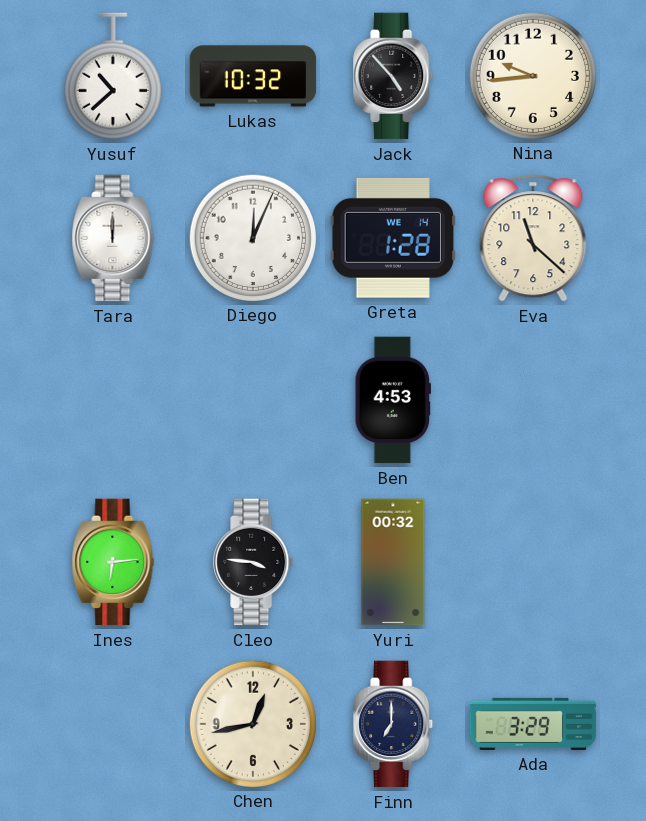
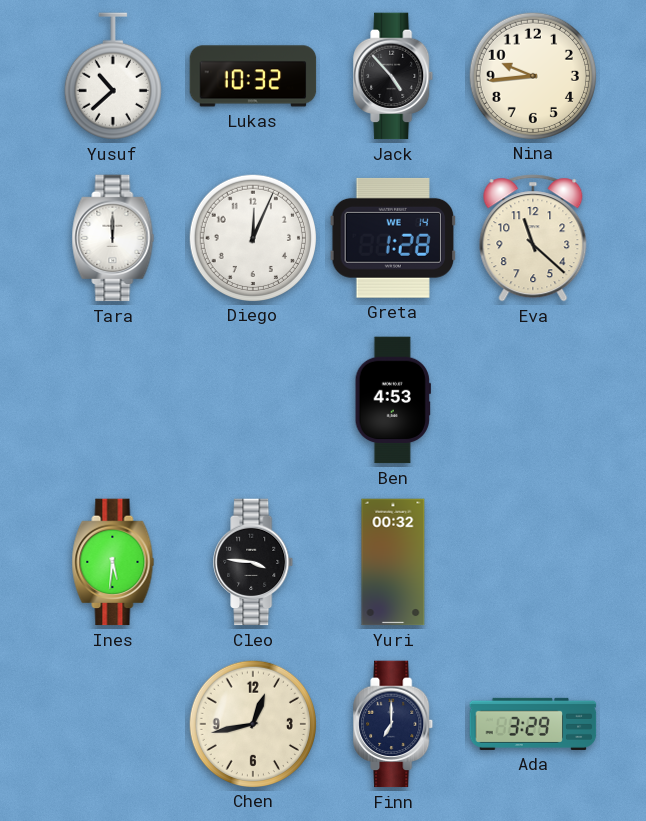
Ines: 6:14 -> 5:31
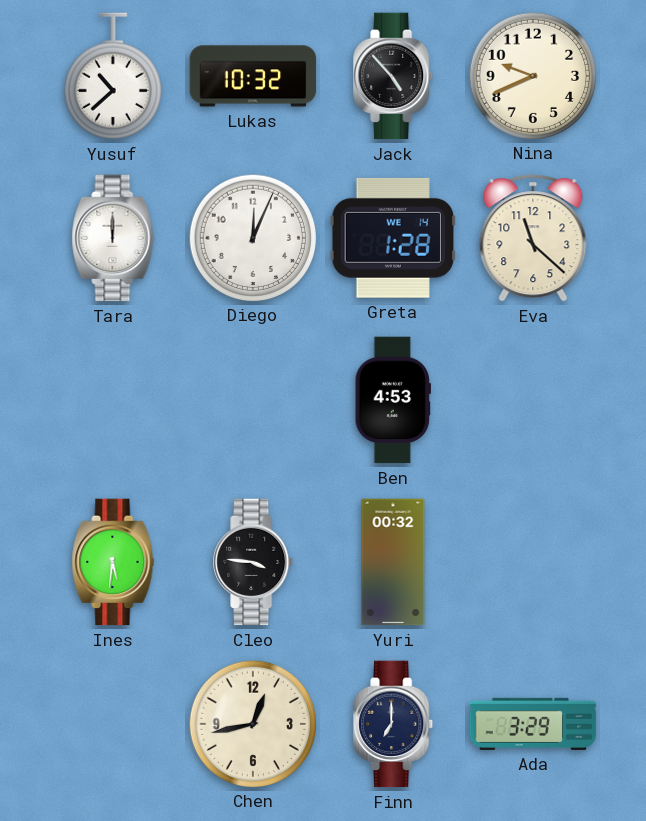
Nina: 9:44 -> 9:41
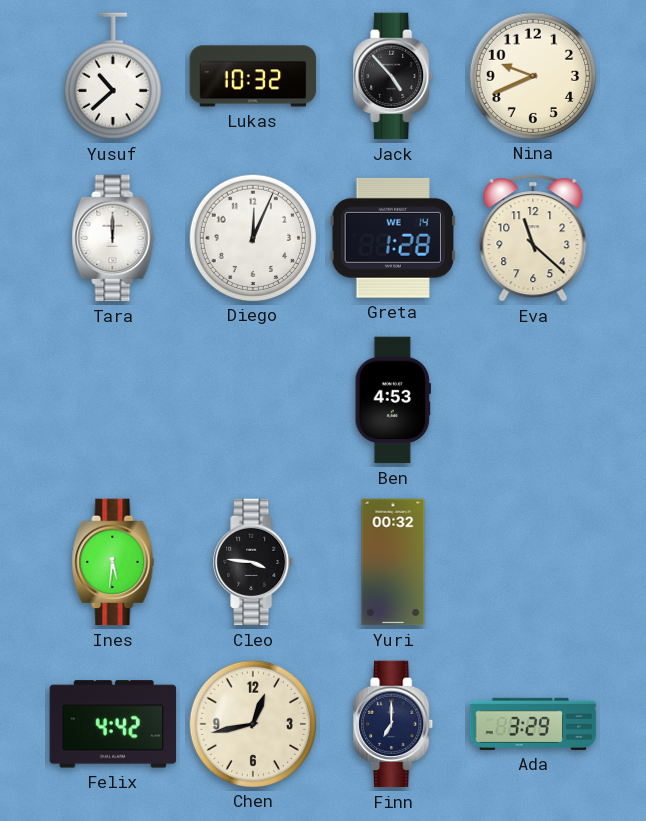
Felix: none -> 4:42
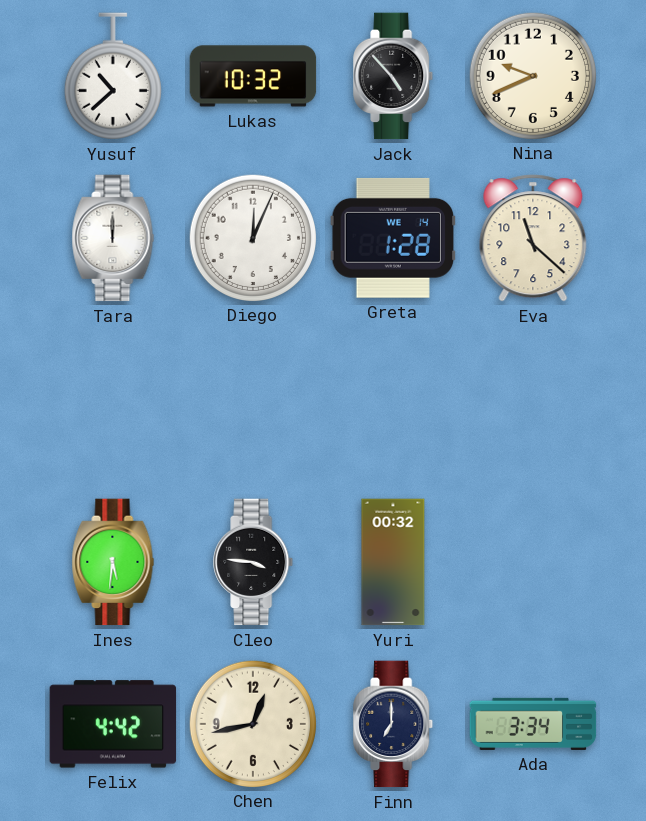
Ben: 4:53 -> none
Ada: 3:29 -> 3:34
